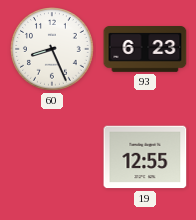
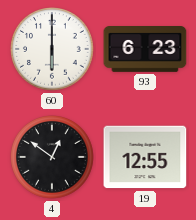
60: 8:26 -> 6:00
4: none -> 12:51
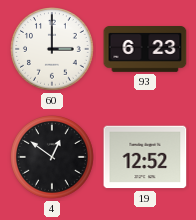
60: 6:00 -> 3:00
19: 12:55 -> 12:52
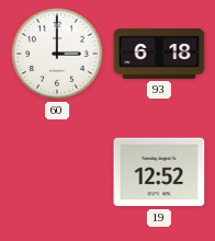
93: 6:23 -> 6:18
4: 12:51 -> none
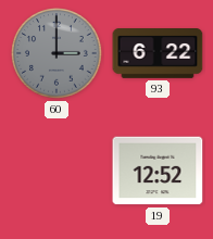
60 dial: white -> grey
93: 6:18 -> 6:22
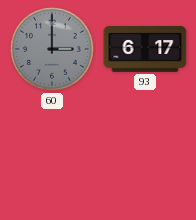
93: 6:22 -> 6:17
19: 12:52 -> none
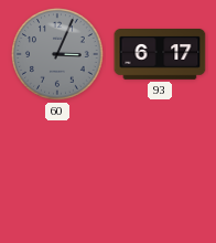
60: 3:00 -> 3:04
